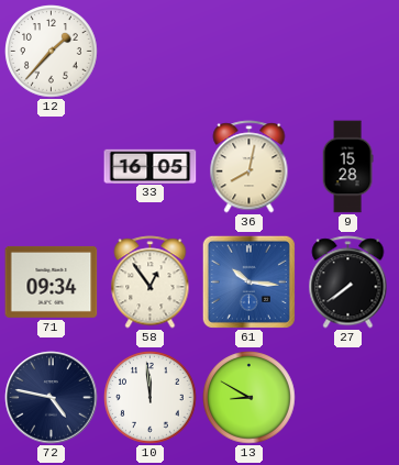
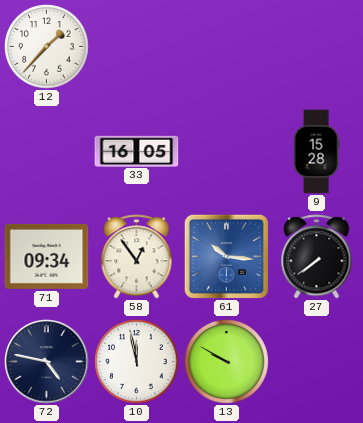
36: 8:02 -> none
10: 11:59 -> 11:58
13: 8:50 -> 9:50
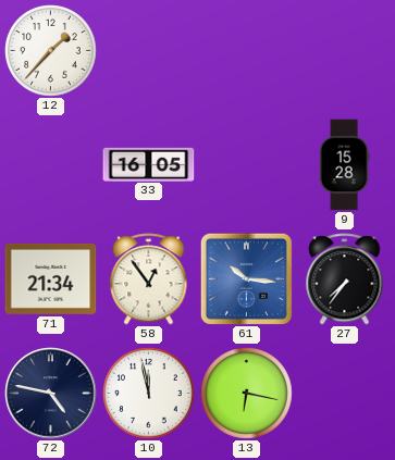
71: 09:34 -> 21:34
27: 7:39 -> 7:36
13: 9:50 -> 6:17
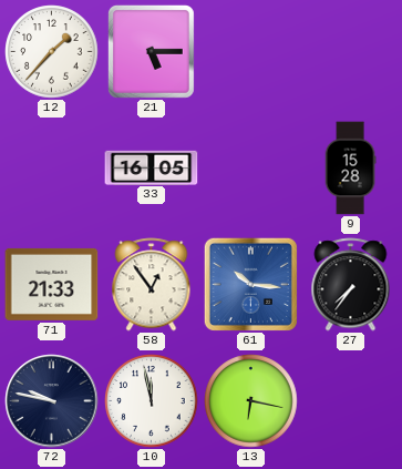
21: none -> 5:15
71: 21:34 -> 21:33
72: 4:47 -> 9:47
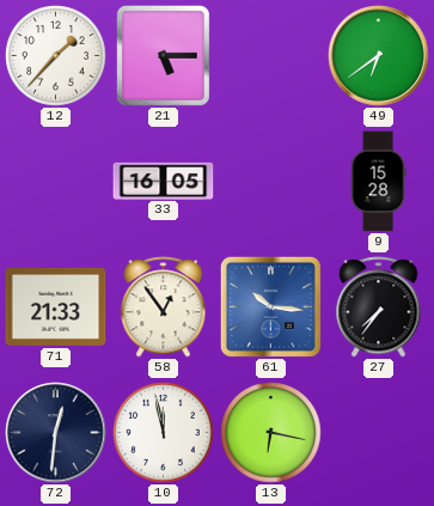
49: none -> 6:39
72: 9:47 -> 12:31
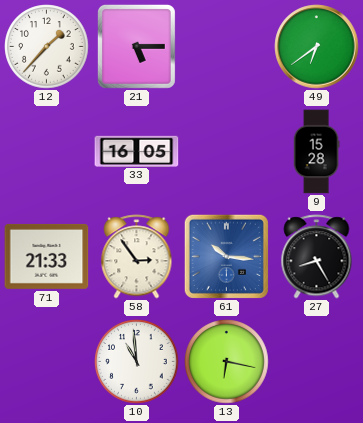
58: 12:54 -> 2:54
27: 7:36 -> 8:25
72: 12:31 -> none
10: 11:58 -> 10:59
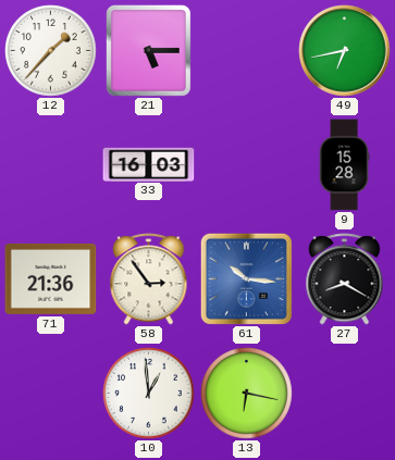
49: 6:39 -> 6:43
33: 16:05 -> 16:03
71: 21:33 -> 21:36
27: 8:25 -> 8:20
10: 10:59 -> 12:59
